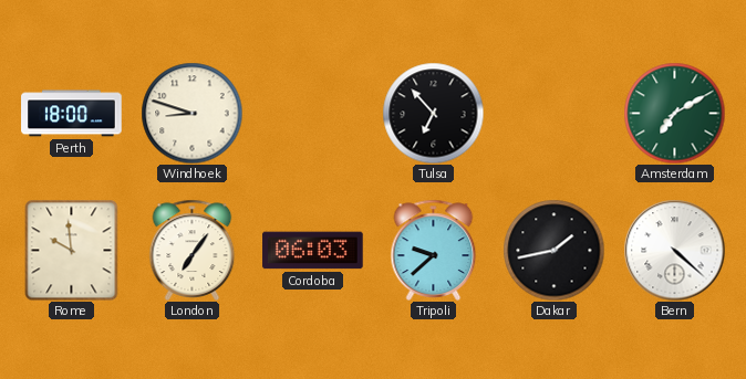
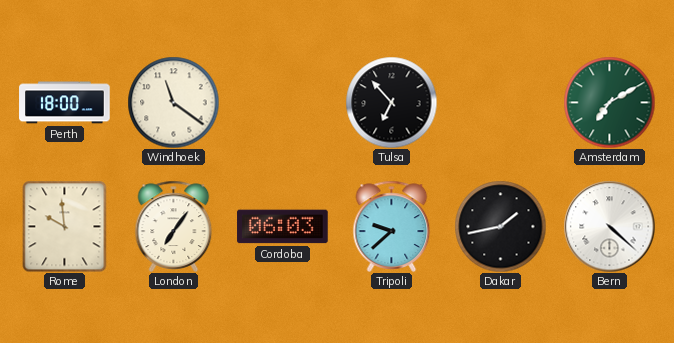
Windhoek: 8:48 -> 11:21
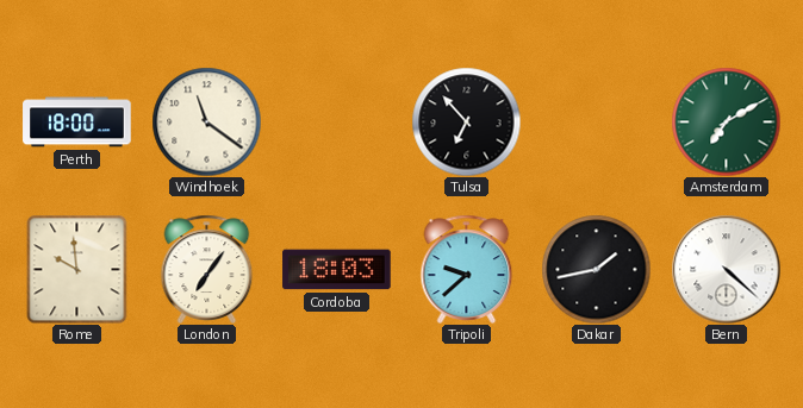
Cordoba: 06:03 -> 18:03
